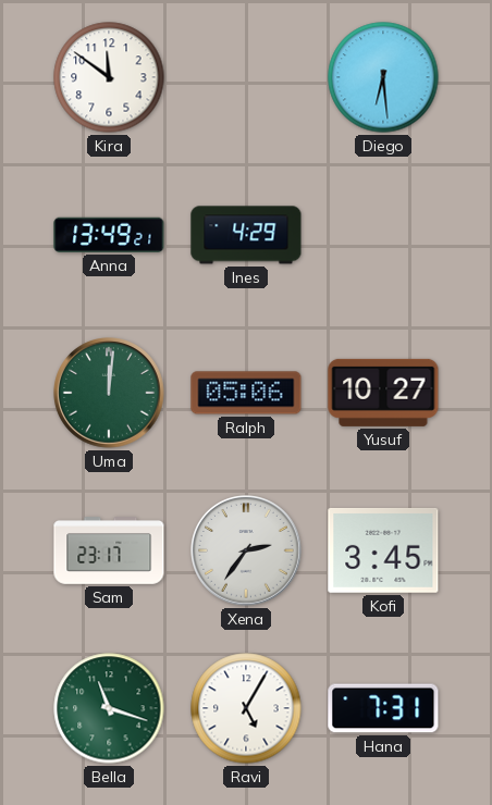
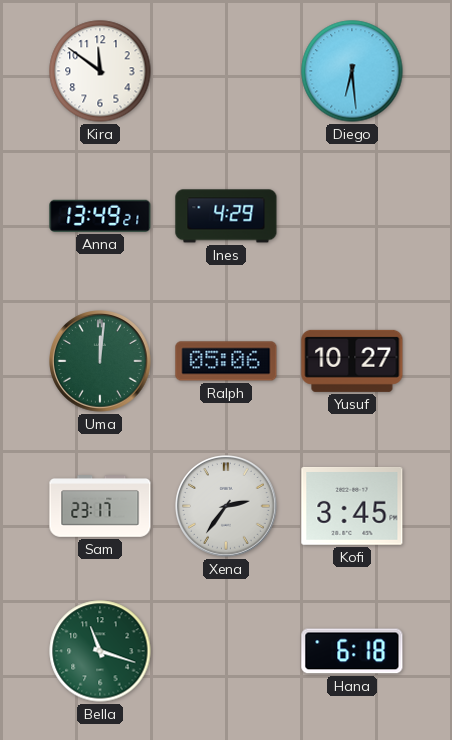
Ravi: 5:05 -> none
Hana: 7:31 -> 6:18
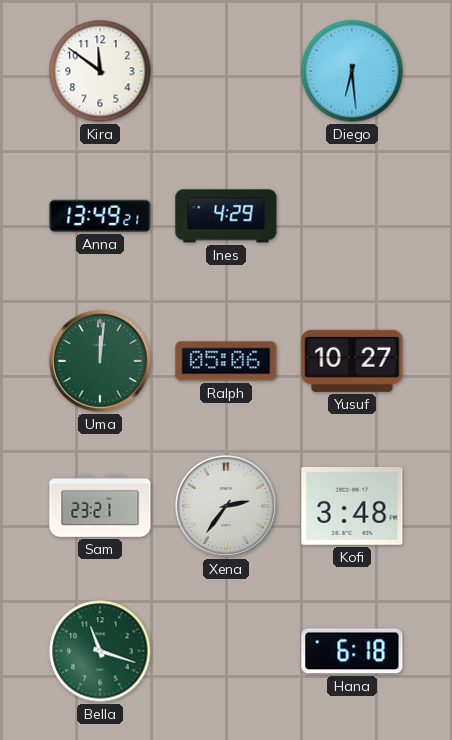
Sam: 23:17 -> 23:21
Kofi: 3:45 -> 3:48
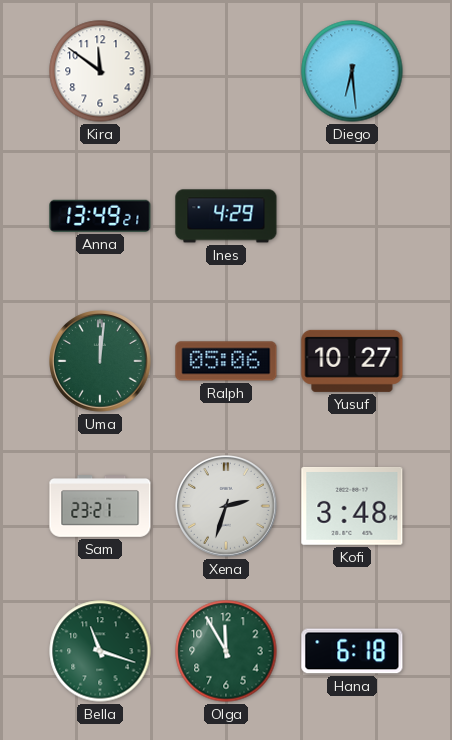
Xena: 2:36 -> 2:33
Olga: none -> 11:55
